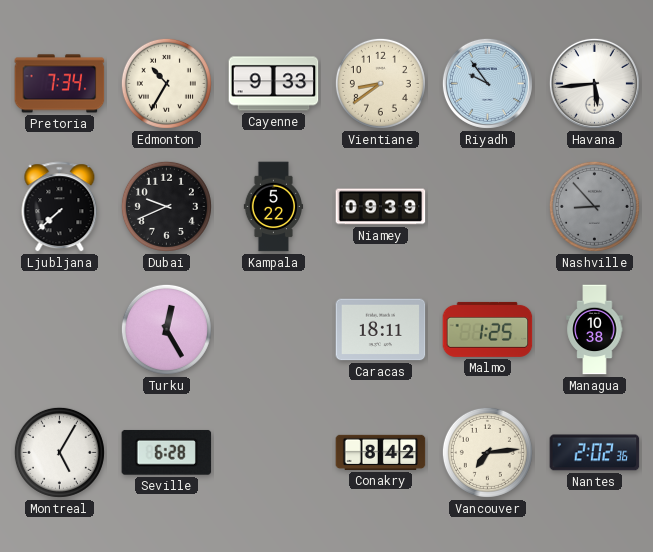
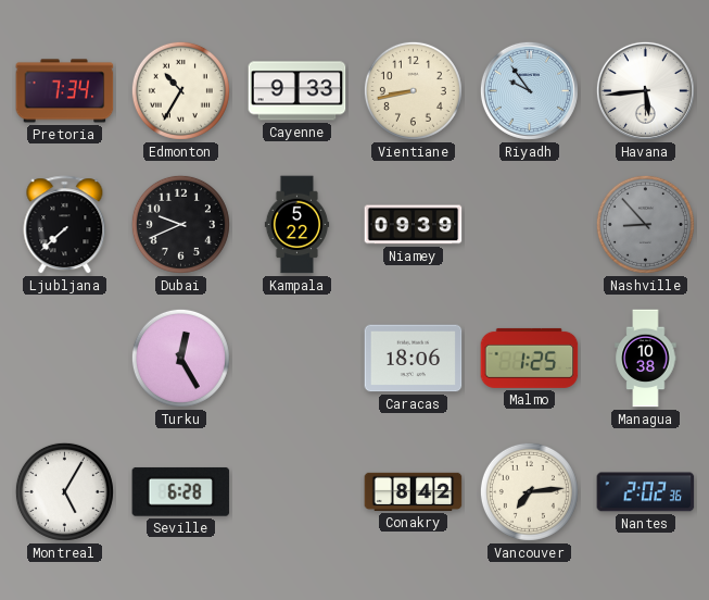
Vientiane: 8:39 -> 8:43
Caracas: 18:11 -> 18:06
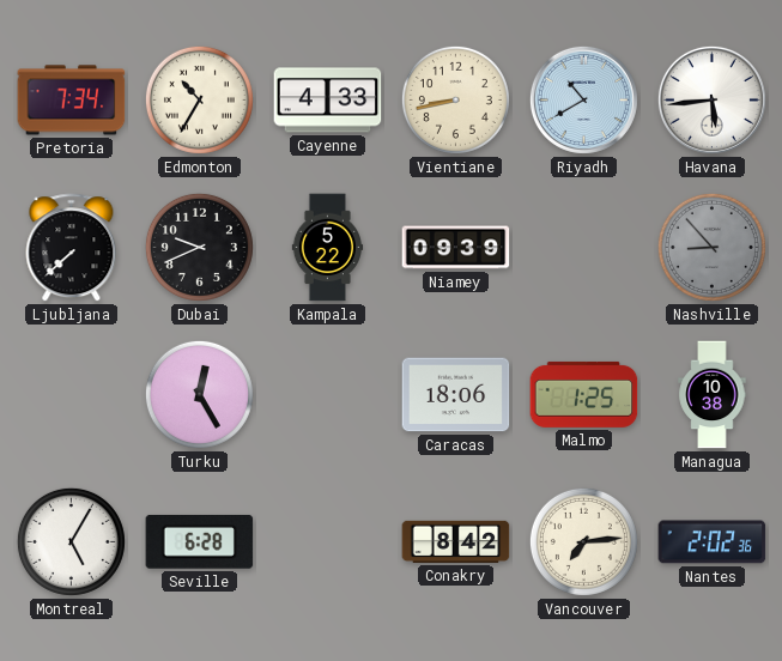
Cayenne: 9:33 -> 4:33
Riyadh: 9:54 -> 10:40
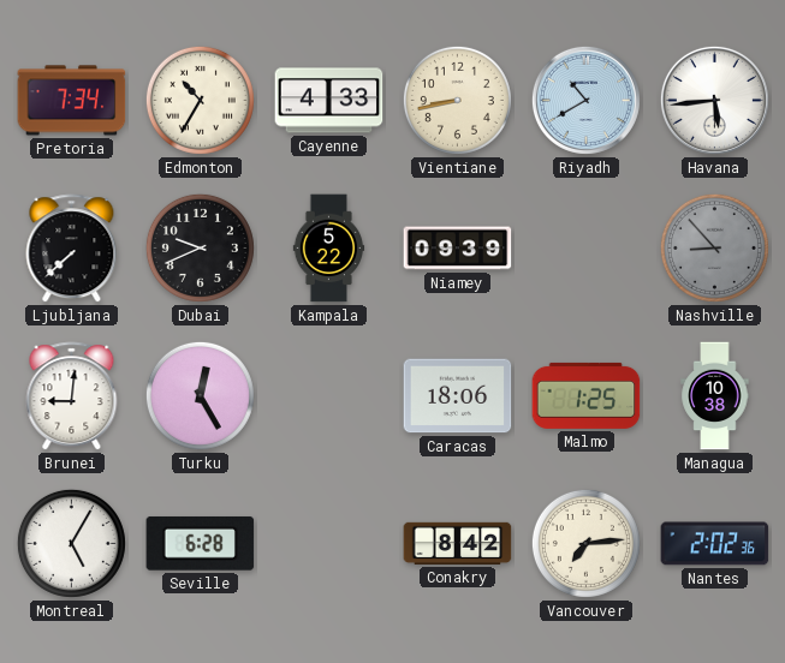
Brunei: none -> 9:01
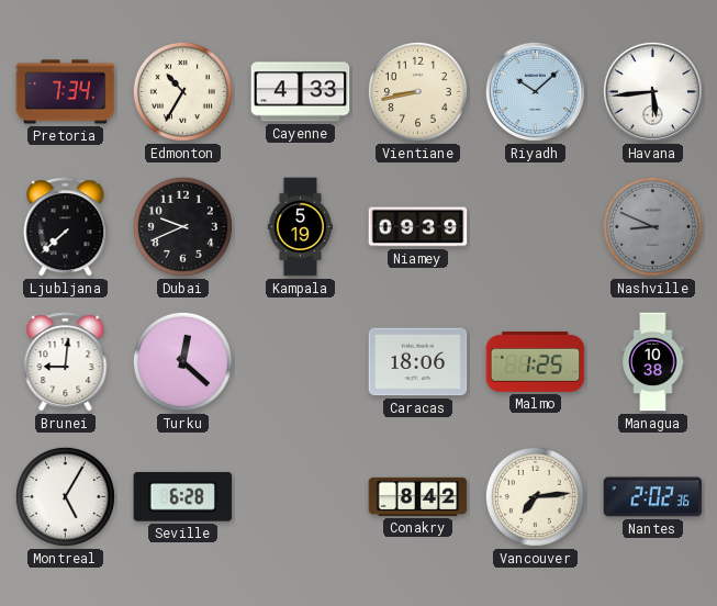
Riyadh: 10:40 -> 10:08
Kampala: 5:22 -> 5:19
Nashville: 8:53 -> 8:49
Turku: 12:25 -> 12:22
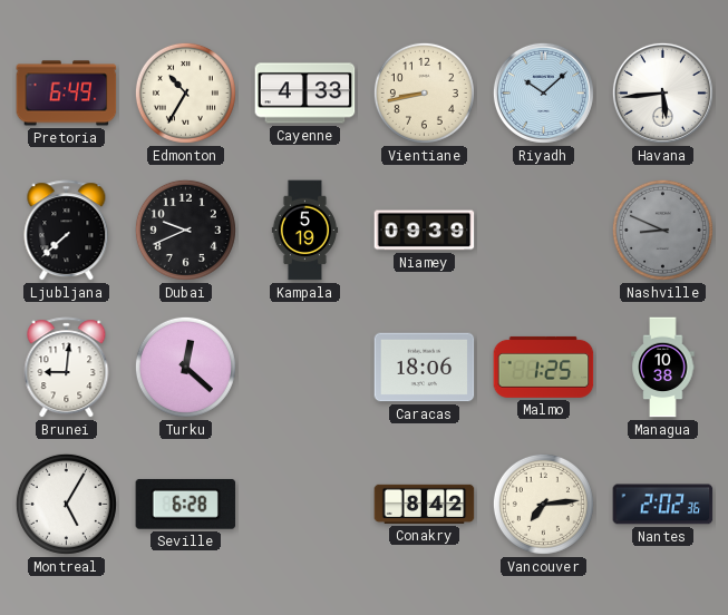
Pretoria: 7:34 -> 6:49
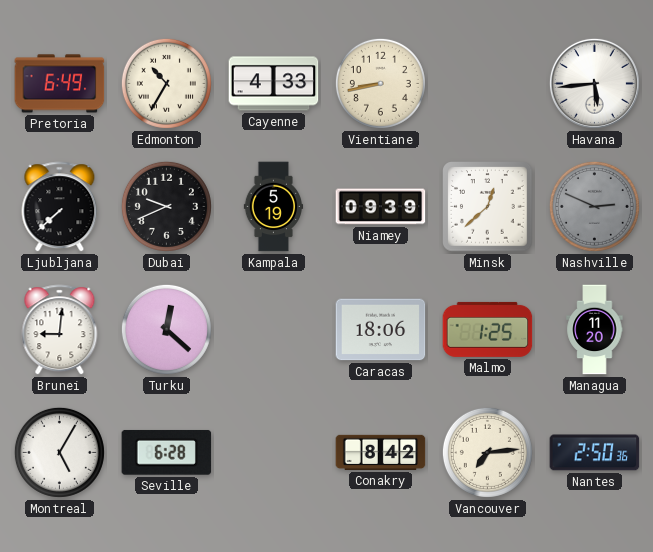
Riyadh: 10:08 -> none
Minsk: none -> 12:38
Nashville: 8:49 -> 2:49
Managua: 10:38 -> 11:20
Nantes: 2:02 -> 2:50
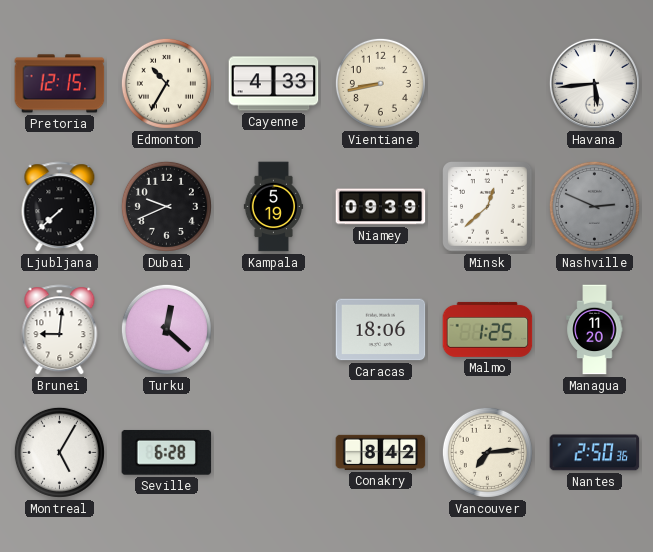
Pretoria: 6:49 -> 12:15
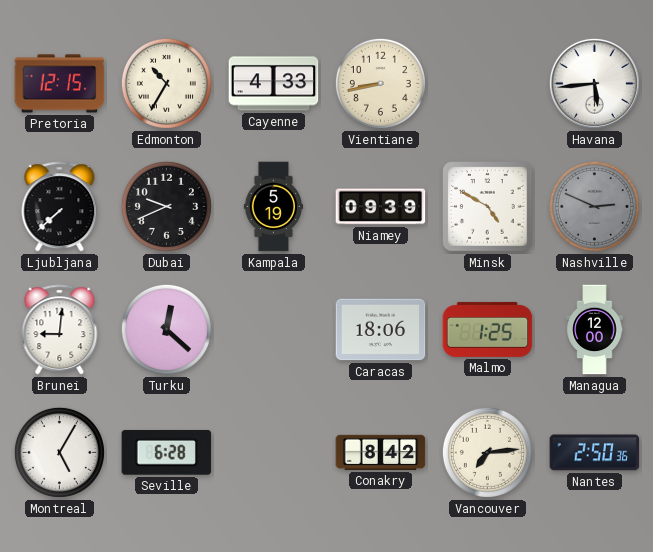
Minsk: 12:38 -> 4:50
Managua: 11:20 -> 12:00
